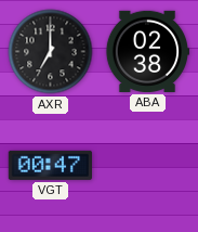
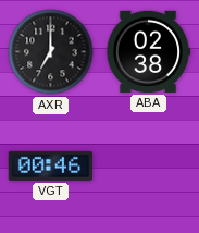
VGT: 00:47 -> 00:46
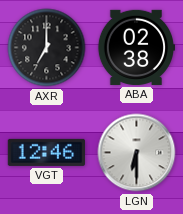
VGT: 00:46 -> 12:46
LGN: none -> 6:30
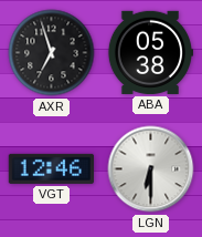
AXR: 7:00 -> 6:57
ABA: 02:38 -> 05:38
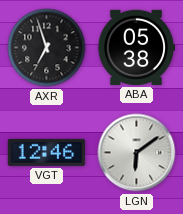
LGN: 6:30 -> 6:09
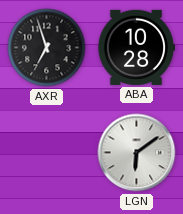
ABA: 05:38 -> 10:28
VGT: 12:46 -> none
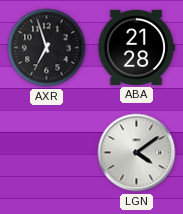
ABA: 10:28 -> 21:28
LGN: 6:09 -> 4:09
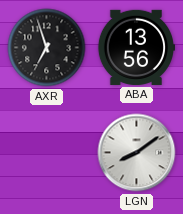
ABA: 21:28 -> 13:56
LGN: 4:09 -> 8:09
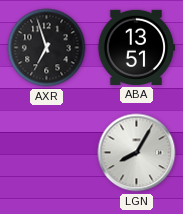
ABA: 13:56 -> 13:51
LGN: 8:09 -> 8:05
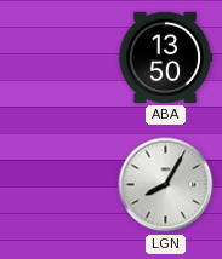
AXR: 6:57 -> none
ABA: 13:51 -> 13:50
